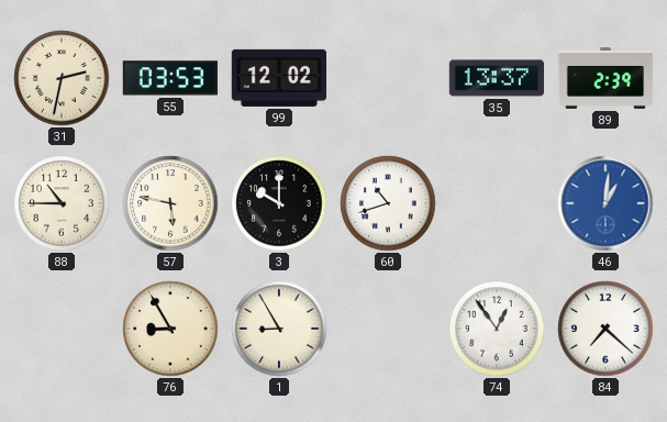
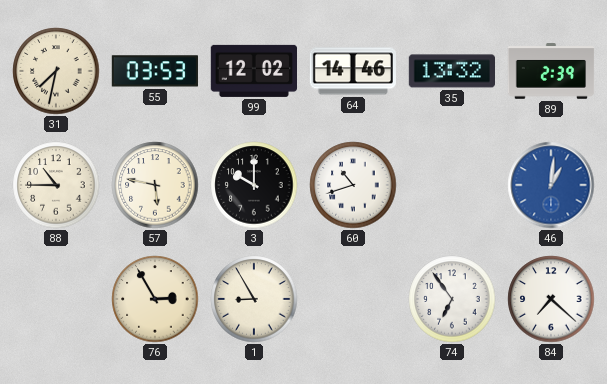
31: 2:32 -> 7:32
64: none -> 14:46
35: 13:37 -> 13:32
76: 8:55 -> 2:55
74: 12:54 -> 6:54
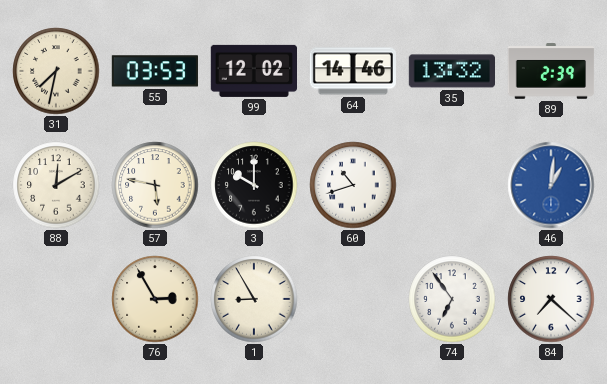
88: 10:45 -> 12:10
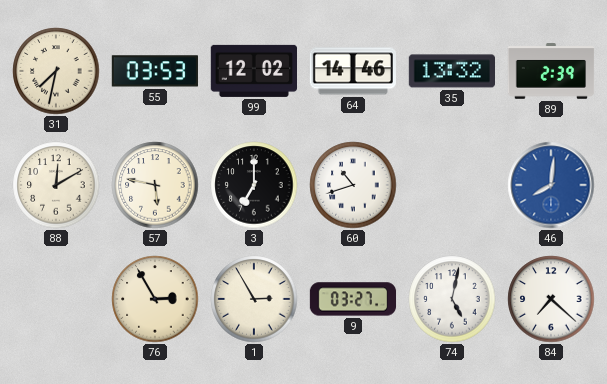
3: 10:00 -> 7:00
46: 1:01 -> 8:01
1: 8:55 -> 2:55
9: none -> 03:27
74: 6:54 -> 5:02
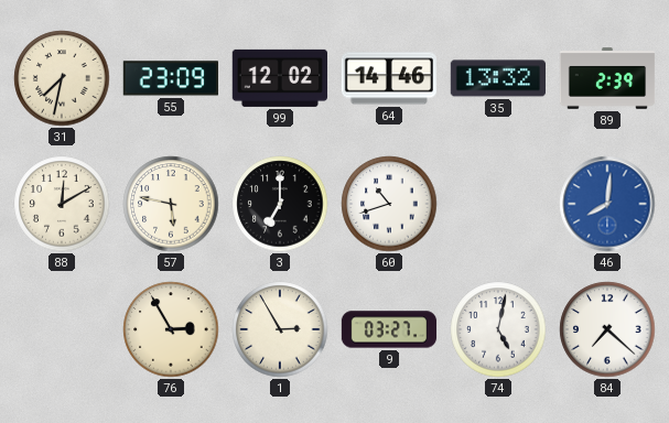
55: 03:53 -> 23:09
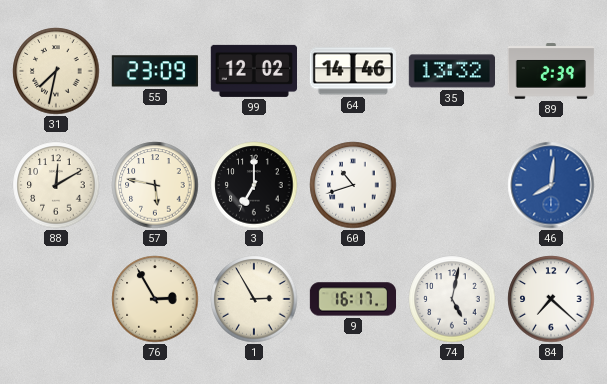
9: 03:27 -> 16:17
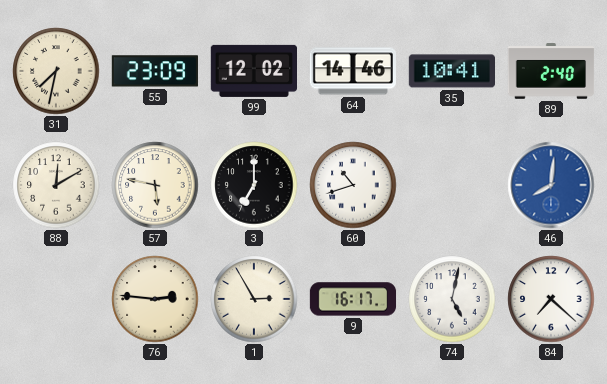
35: 13:32 -> 10:41
89: 2:39 -> 2:40
76: 2:55 -> 2:46
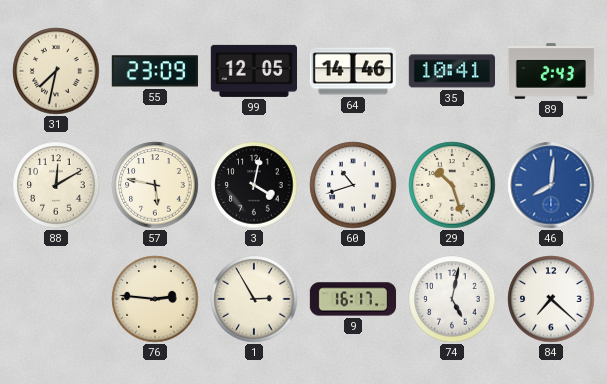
99: 12:02 -> 12:05
89: 2:40 -> 2:43
3: 7:00 -> 4:02
29: none -> 10:27
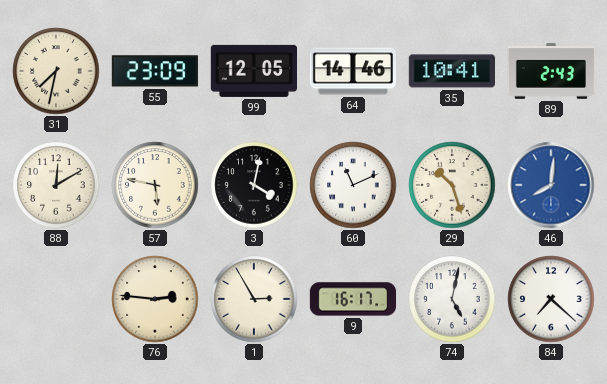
60: 10:42 -> 11:11
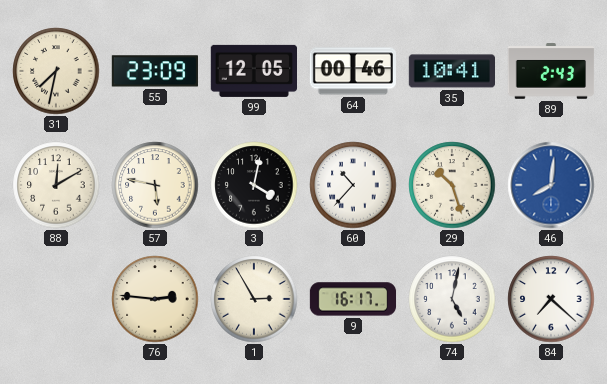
64: 14:46 -> 00:46
60: 11:11 -> 10:37
